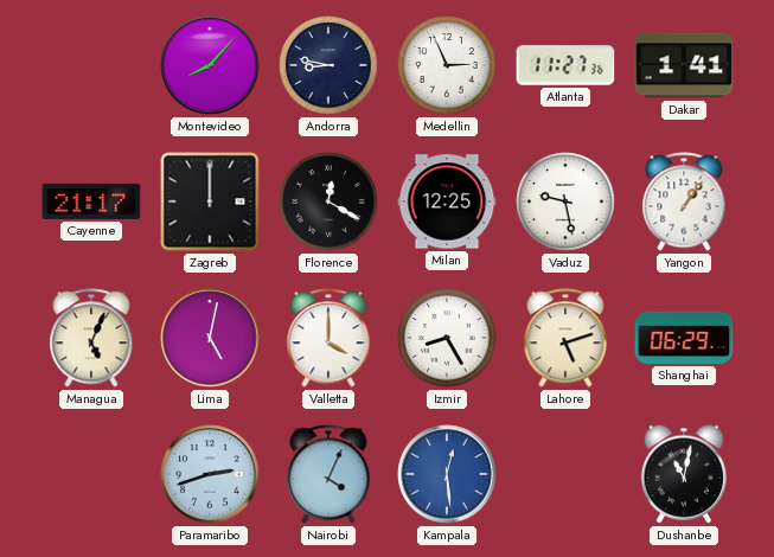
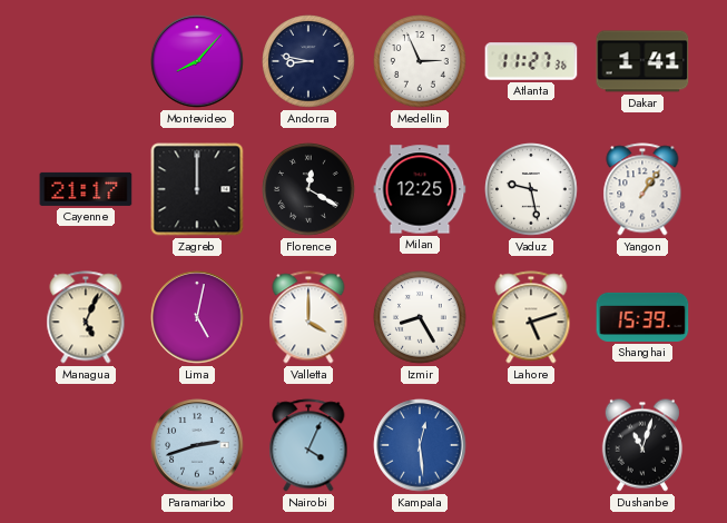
Shanghai: 06:29 -> 15:39
Dushanbe: 11:02 -> 11:03
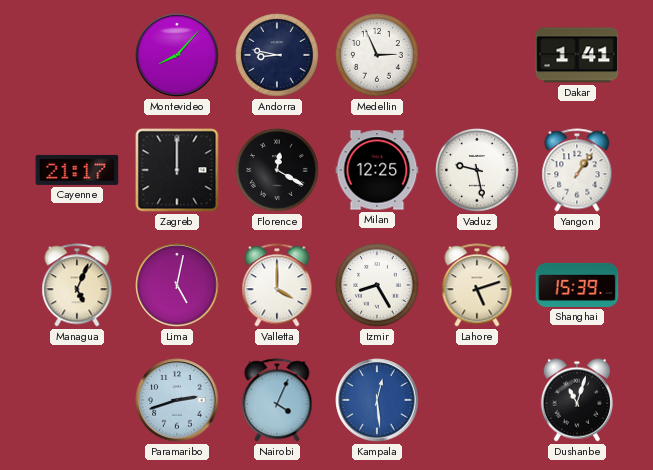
Atlanta: 11:27 -> none
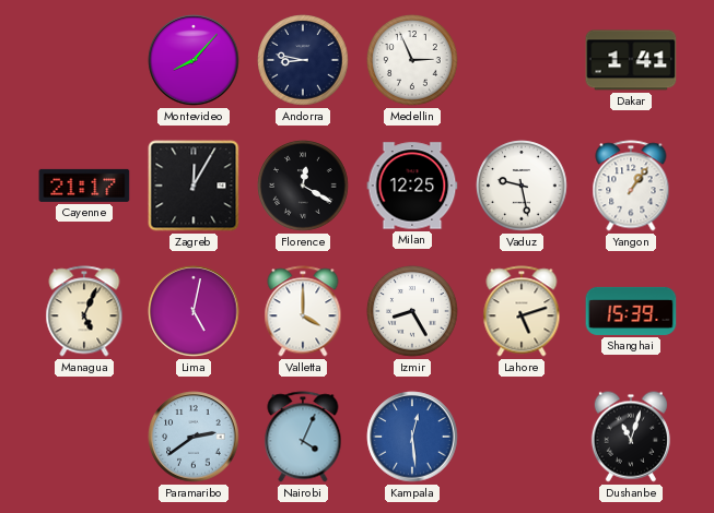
Zagreb: 12:00 -> 12:05
Paramaribo: 2:42 -> 2:39
